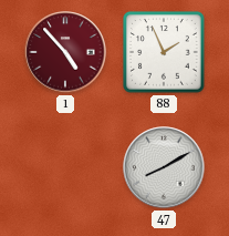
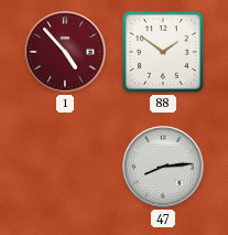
88: 1:56 -> 1:51
47: 8:10 -> 8:14
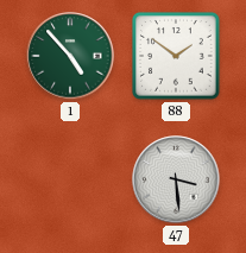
1 dial: burgundy -> green
47: 8:14 -> 3:29
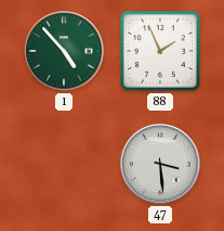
88: 1:51 -> 1:56
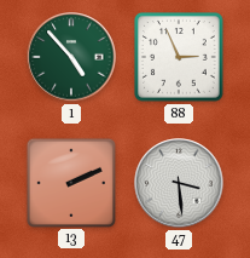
88: 1:56 -> 2:56
13: none -> 2:11
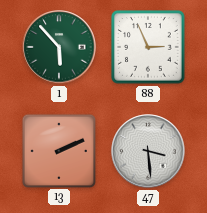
1: 4:53 -> 5:53
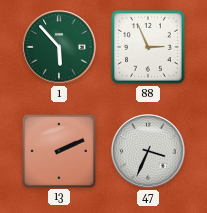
47: 3:29 -> 3:34
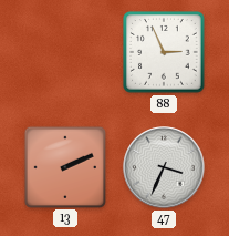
1: 5:53 -> none
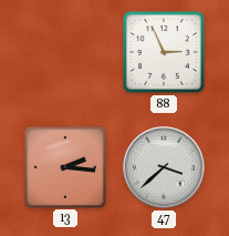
13: 2:11 -> 2:16
47: 3:34 -> 3:38
